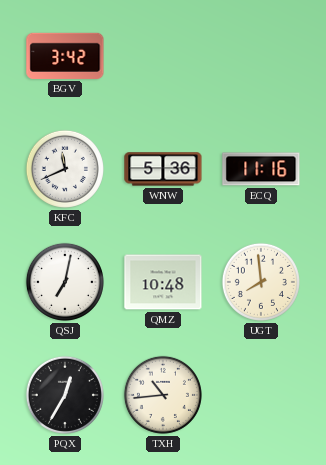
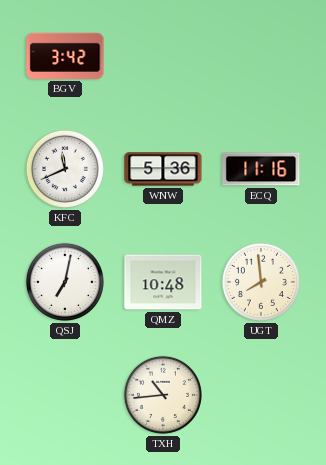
PQX: 12:35 -> none
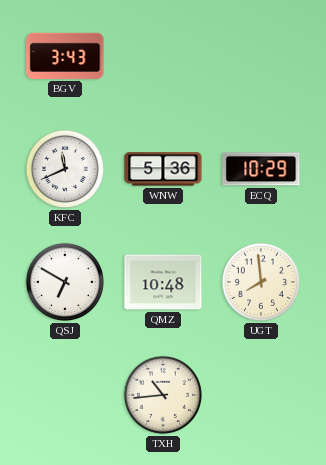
BGV: 3:42 -> 3:43
ECQ: 11:16 -> 10:29
QSJ: 7:02 -> 6:50
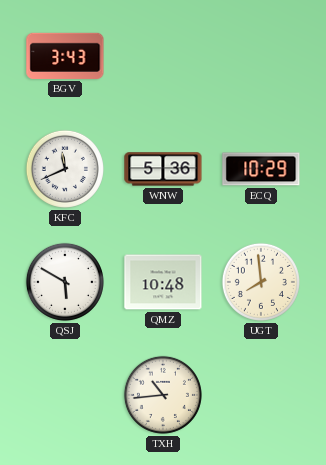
QSJ: 6:50 -> 5:50
